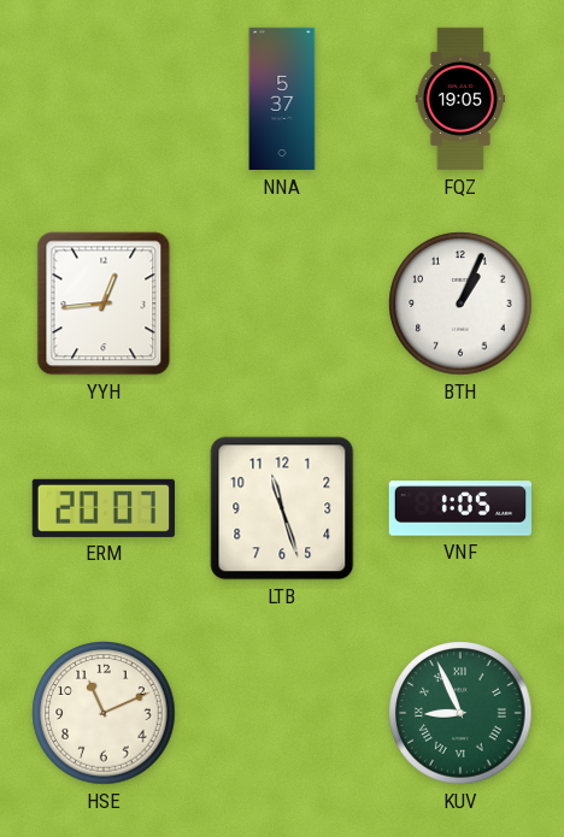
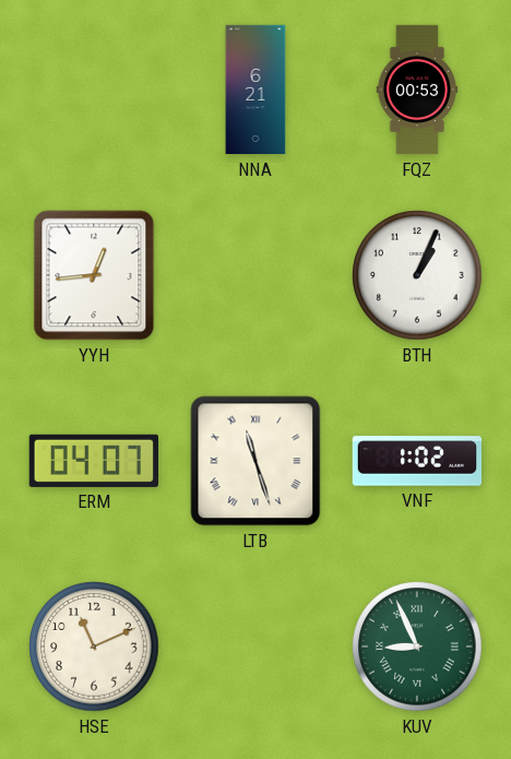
NNA: 5:37 -> 6:21
FQZ: 19:05 -> 00:53
ERM: 20:07 -> 04:07
LTB numerals: Arabic -> Roman
VNF: 1:05 -> 1:02
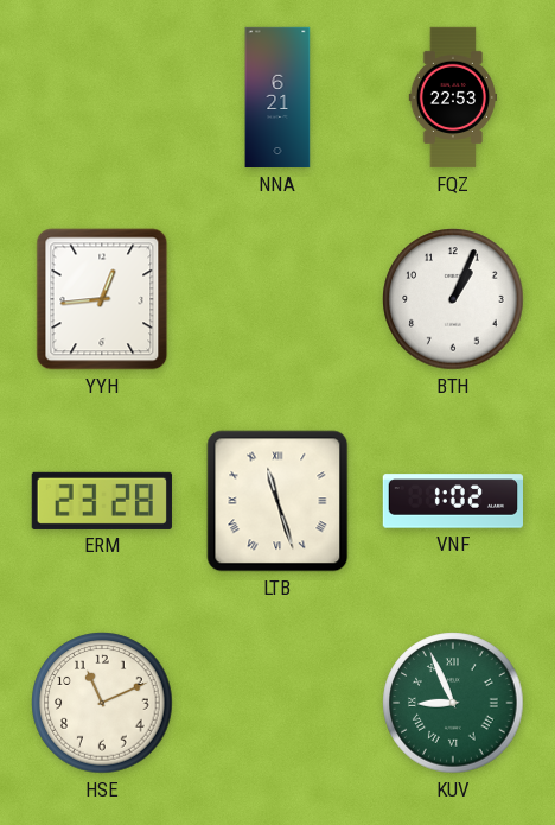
FQZ: 00:53 -> 22:53
ERM: 04:07 -> 23:28
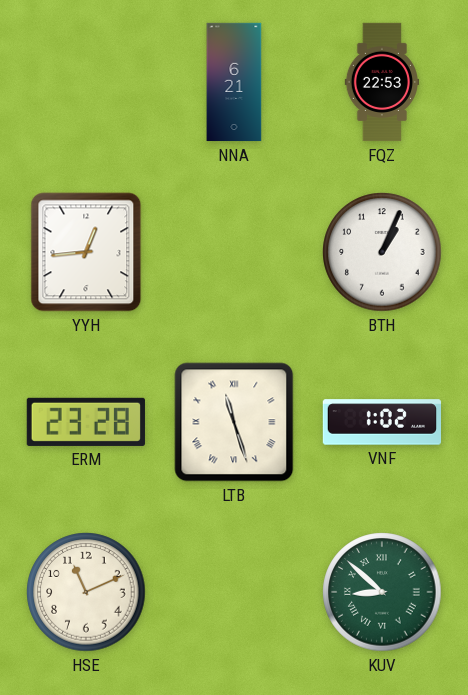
KUV: 8:56 -> 8:52
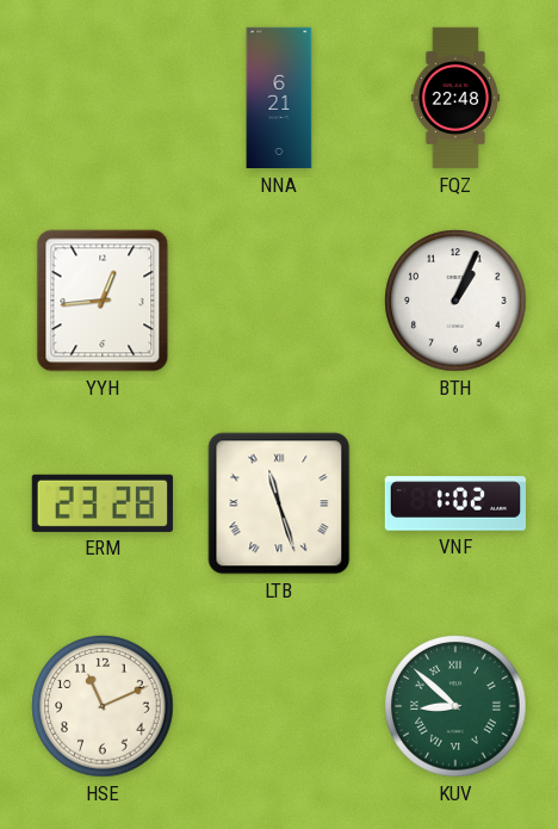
FQZ: 22:53 -> 22:48
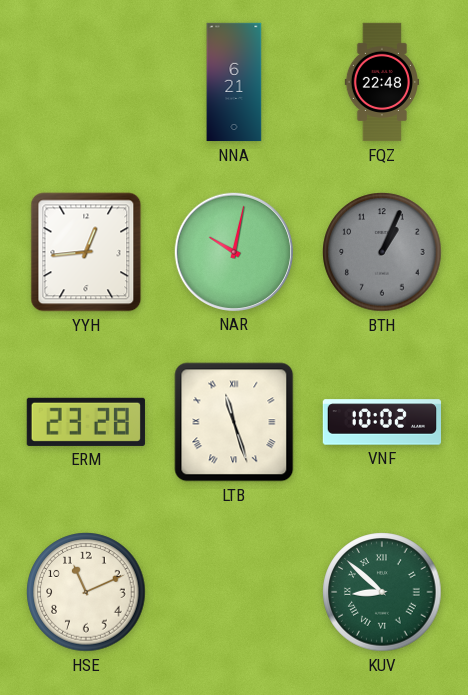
NAR: none -> 10:02
BTH dial: white -> grey
VNF: 1:02 -> 10:02
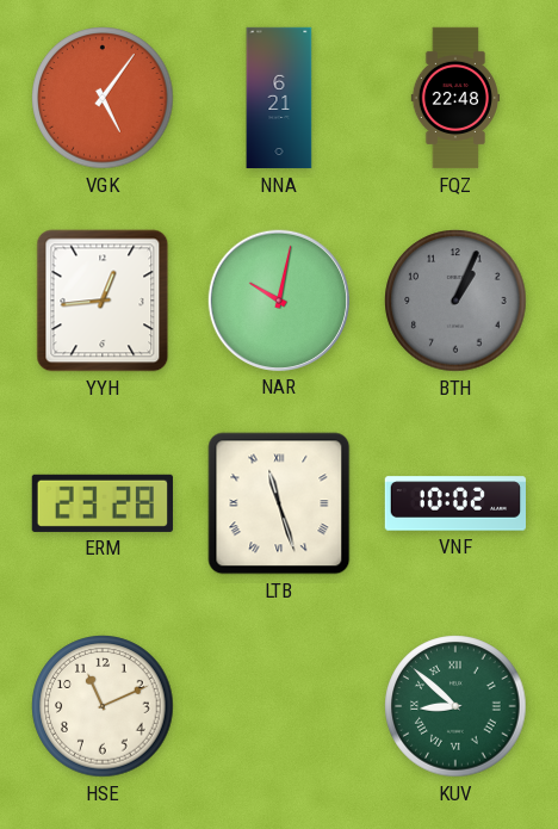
VGK: none -> 5:06
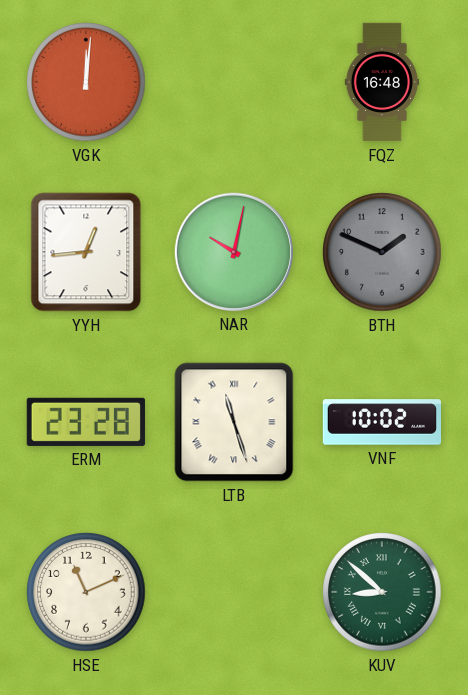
VGK: 5:06 -> 12:01
NNA: 6:21 -> none
FQZ: 22:48 -> 16:48
BTH: 1:04 -> 1:49
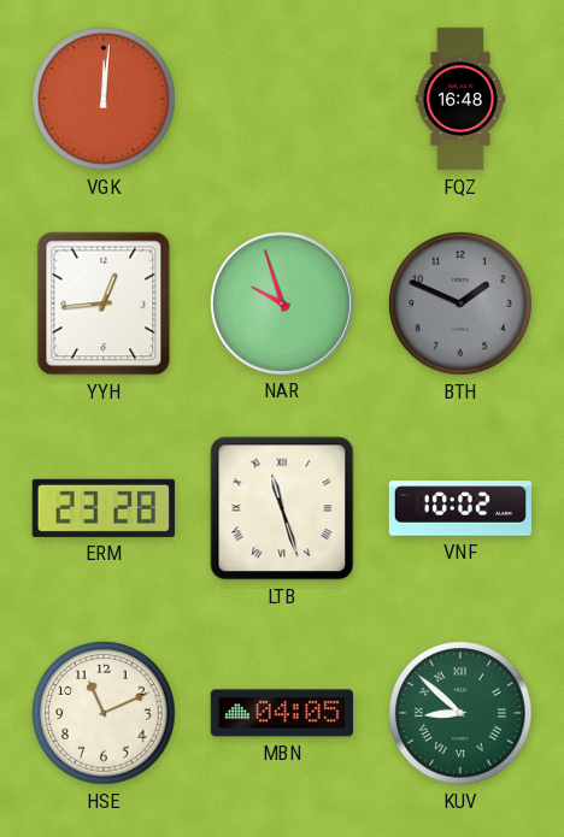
NAR: 10:02 -> 9:57
MBN: none -> 04:05
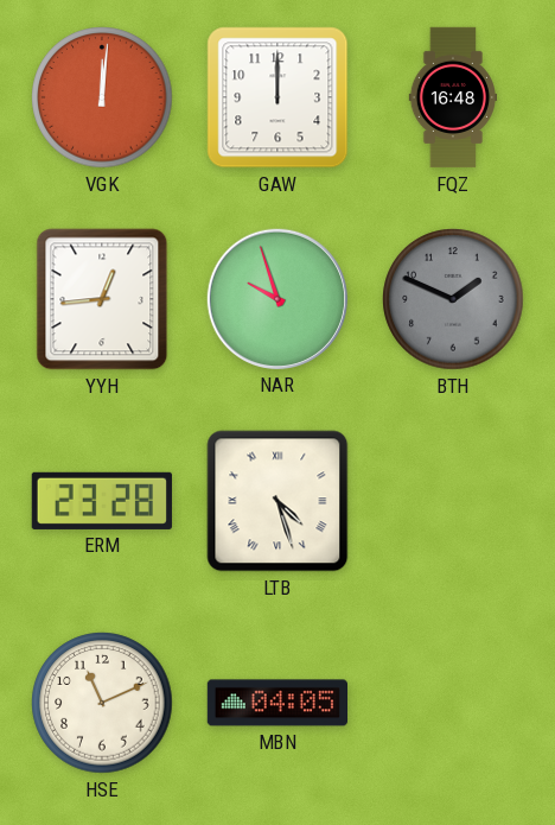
GAW: none -> 12:00
LTB: 11:27 -> 4:27
VNF: 10:02 -> none
KUV: 8:52 -> none
